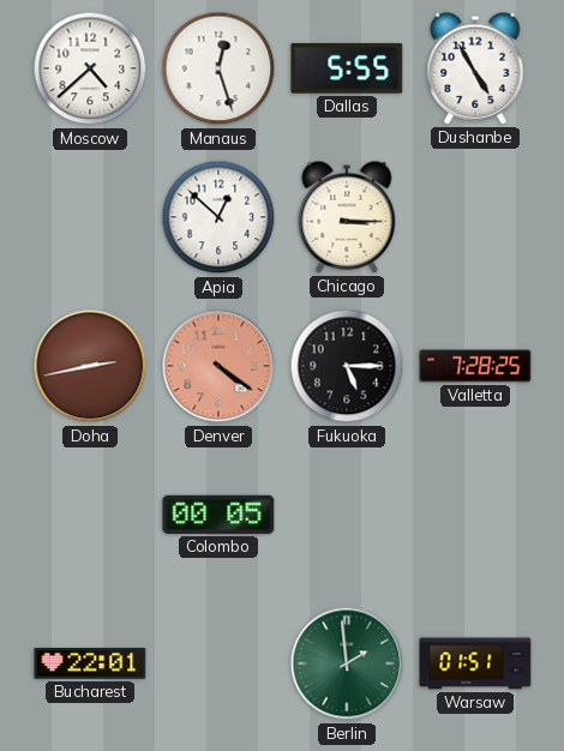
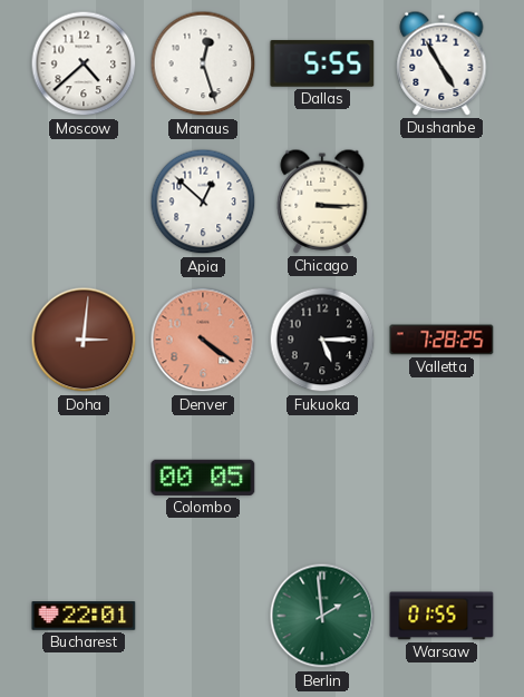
Doha: 2:43 -> 3:01
Warsaw: 01:51 -> 01:55
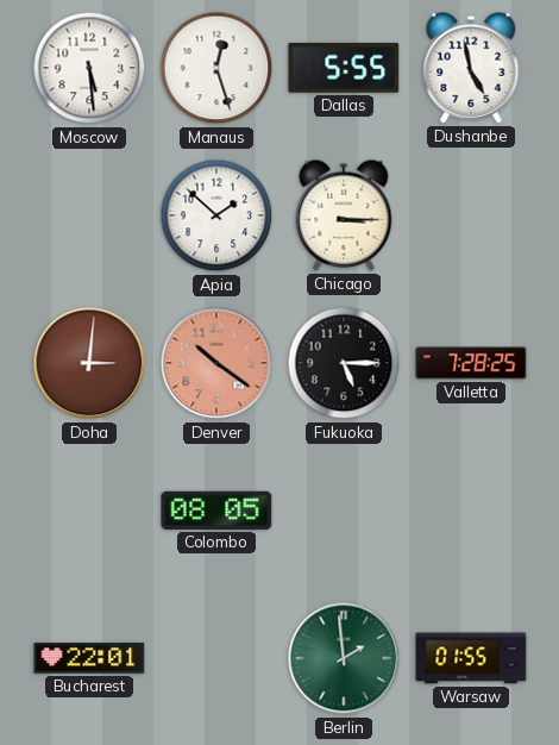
Moscow: 4:38 -> 5:29
Dushanbe: 4:55 -> 4:58
Apia: 12:52 -> 1:52
Denver: 4:21 -> 10:21
Colombo: 00:05 -> 08:05
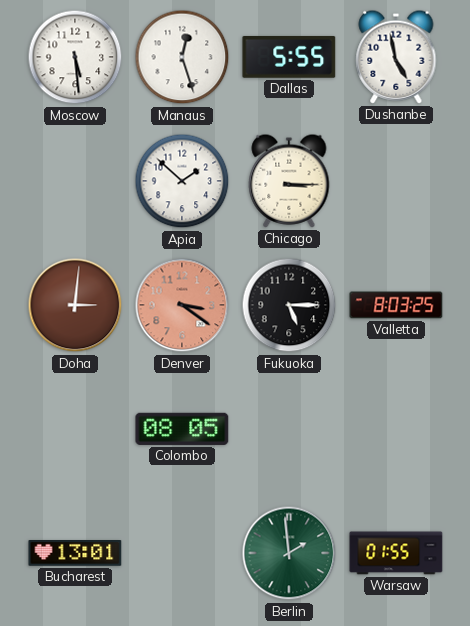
Denver: 10:21 -> 3:21
Valletta: 7:28 -> 8:03
Bucharest: 22:01 -> 13:01
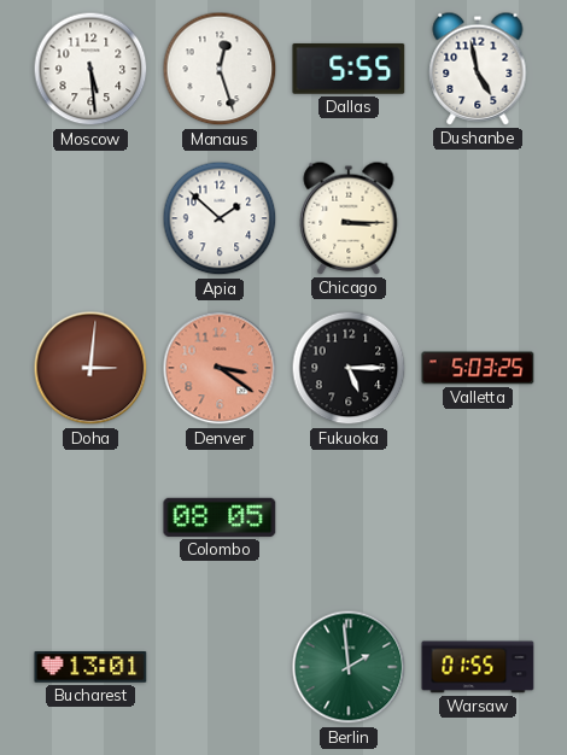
Valletta: 8:03 -> 5:03
